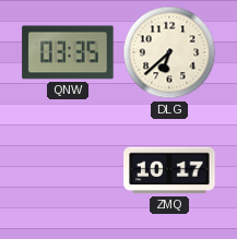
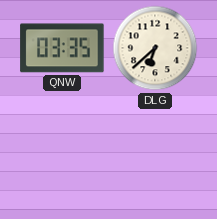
ZMQ: 10:17 -> none
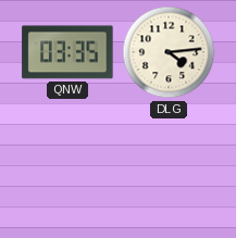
DLG: 6:38 -> 4:14
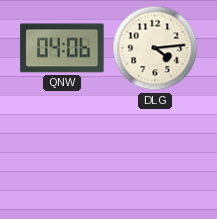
QNW: 03:35 -> 04:06
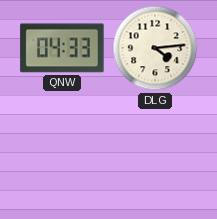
QNW: 04:06 -> 04:33
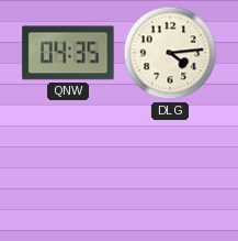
QNW: 04:33 -> 04:35
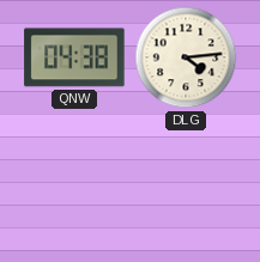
QNW: 04:35 -> 04:38
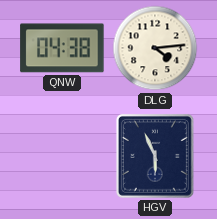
HGV: none -> 5:56
